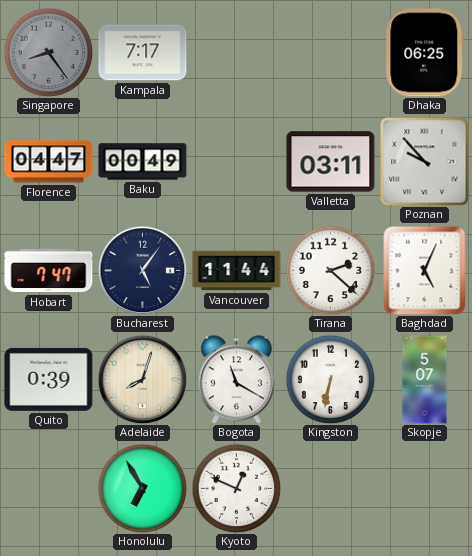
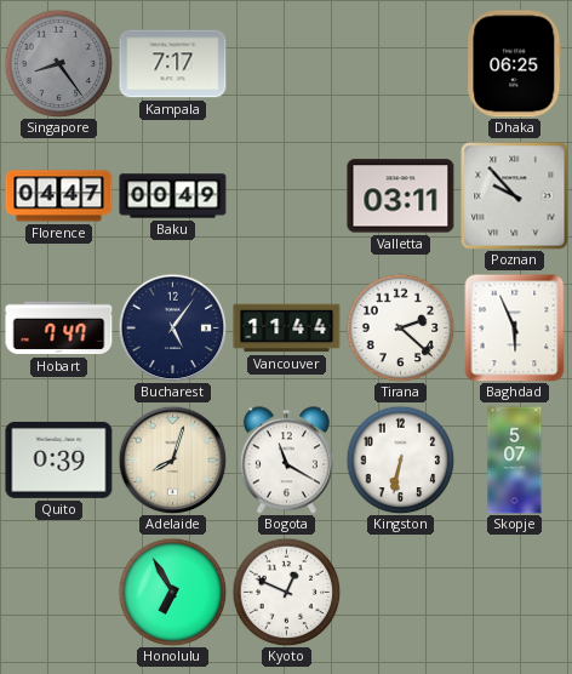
Baghdad: 5:04 -> 5:56
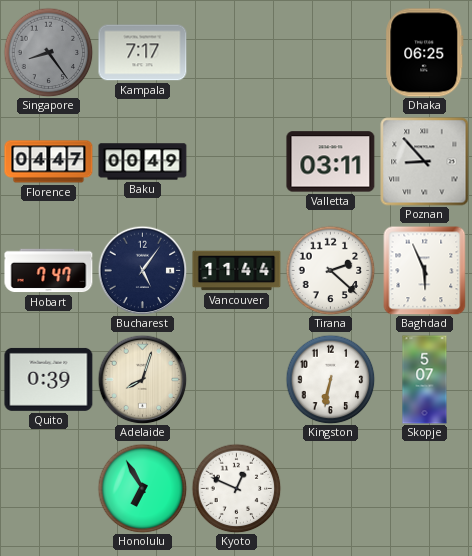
Poznan: 9:53 -> 8:53
Bogota: 11:20 -> none
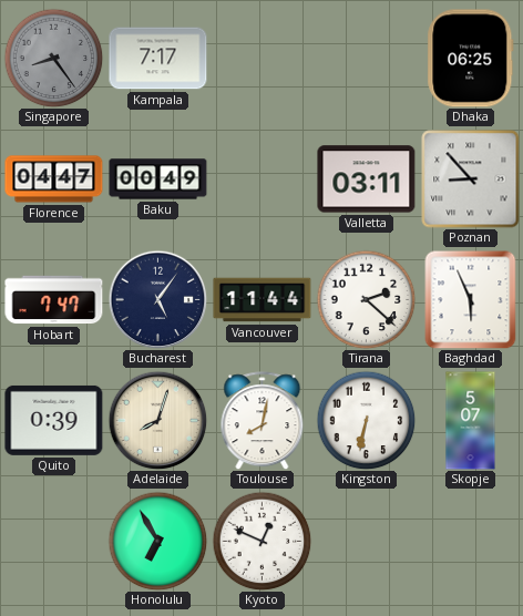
Toulouse: none -> 8:02
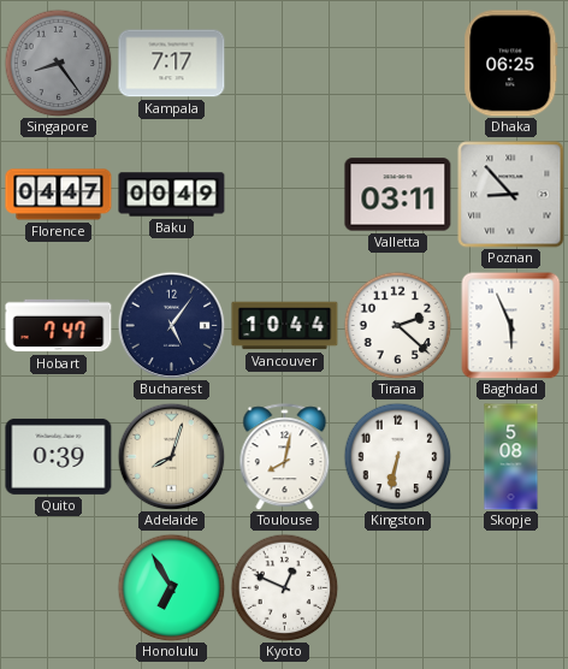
Vancouver: 11:44 -> 10:44
Skopje: 5:07 -> 5:08
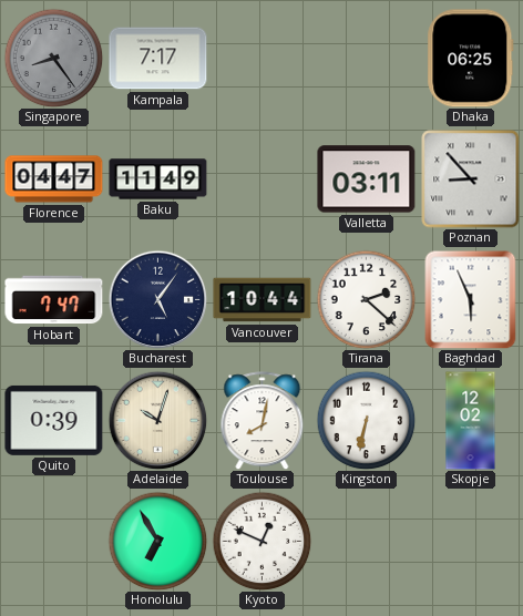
Baku: 00:49 -> 11:49
Adelaide: 8:03 -> 10:03
Skopje: 5:08 -> 12:02
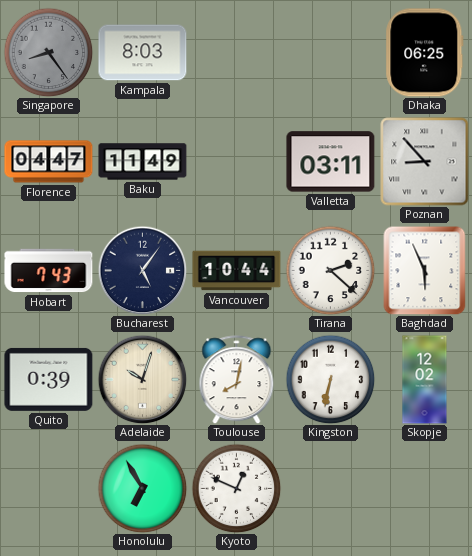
Kampala: 7:17 -> 8:03
Hobart: 7:47 -> 7:43
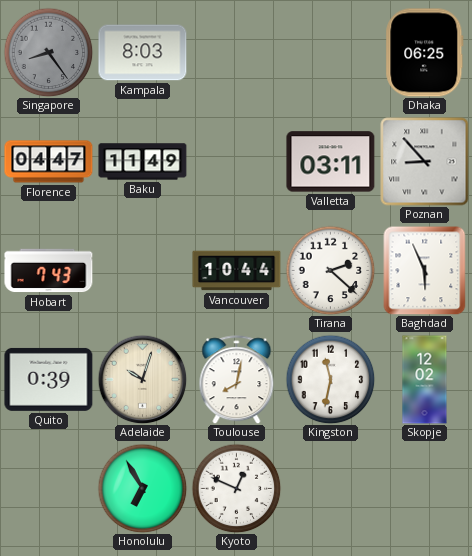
Bucharest: 5:06 -> none
Kingston: 6:32 -> 11:32
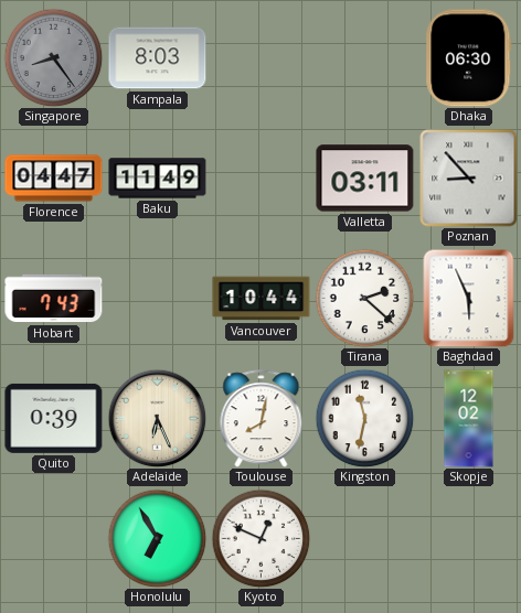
Dhaka: 06:25 -> 06:30
Adelaide: 10:03 -> 6:26
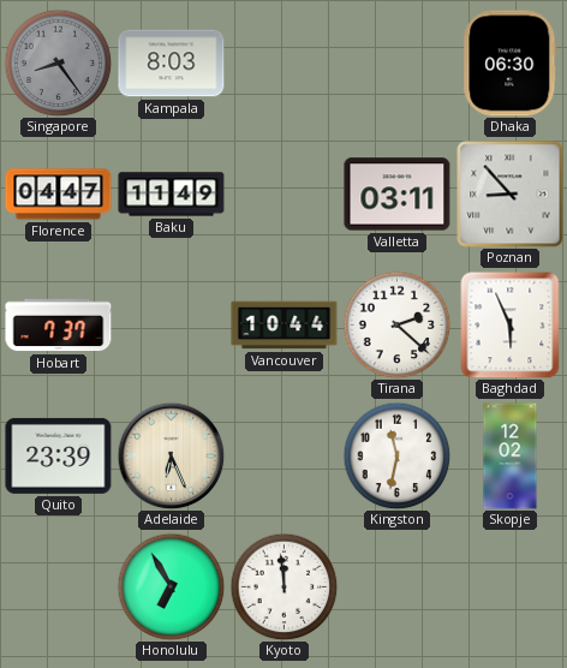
Hobart: 7:43 -> 7:37
Quito: 0:39 -> 23:39
Toulouse: 8:02 -> none
Kyoto: 12:49 -> 11:59
